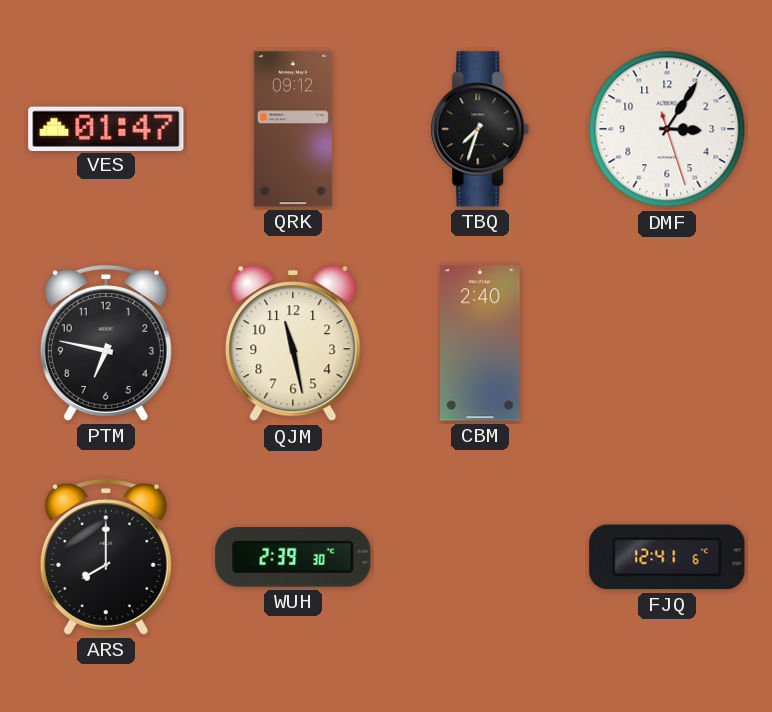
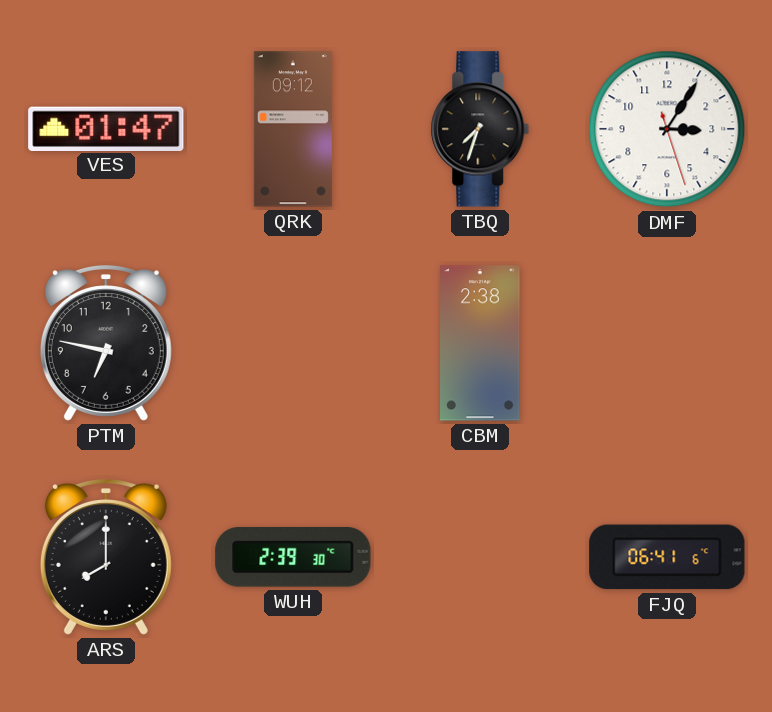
QJM: 11:28 -> none
CBM: 2:40 -> 2:38
FJQ: 12:41 -> 06:41
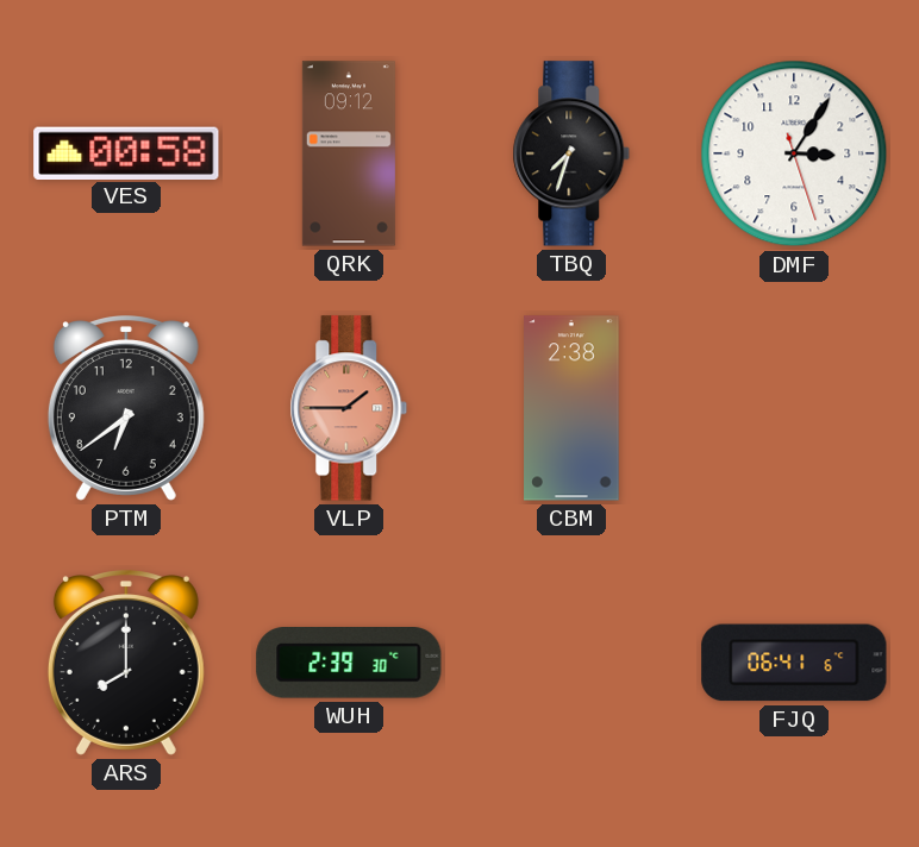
VES: 01:47 -> 00:58
PTM: 6:47 -> 6:39
VLP: none -> 1:45
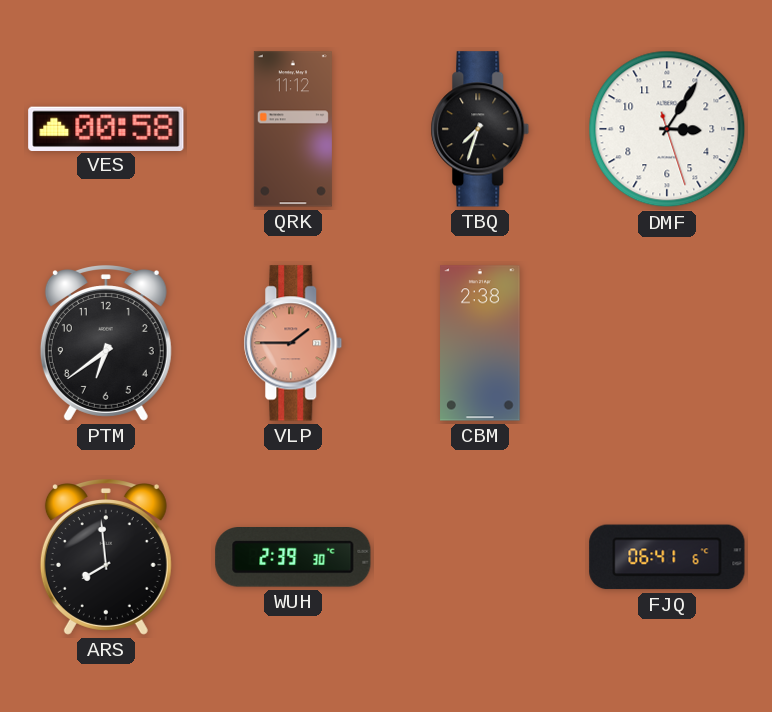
QRK: 09:12 -> 11:12
ARS: 8:00 -> 7:59
